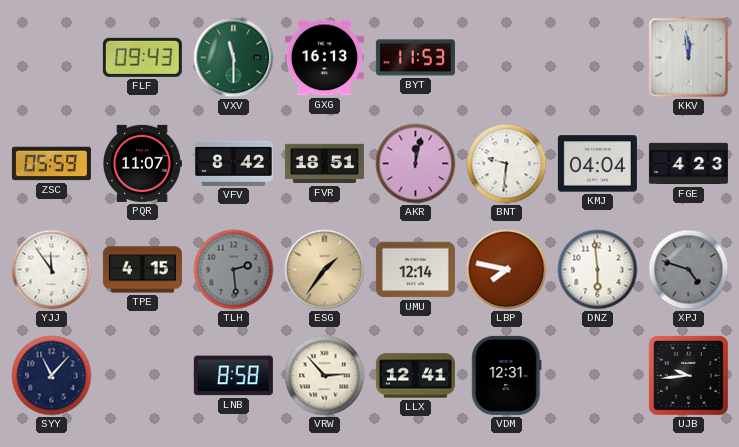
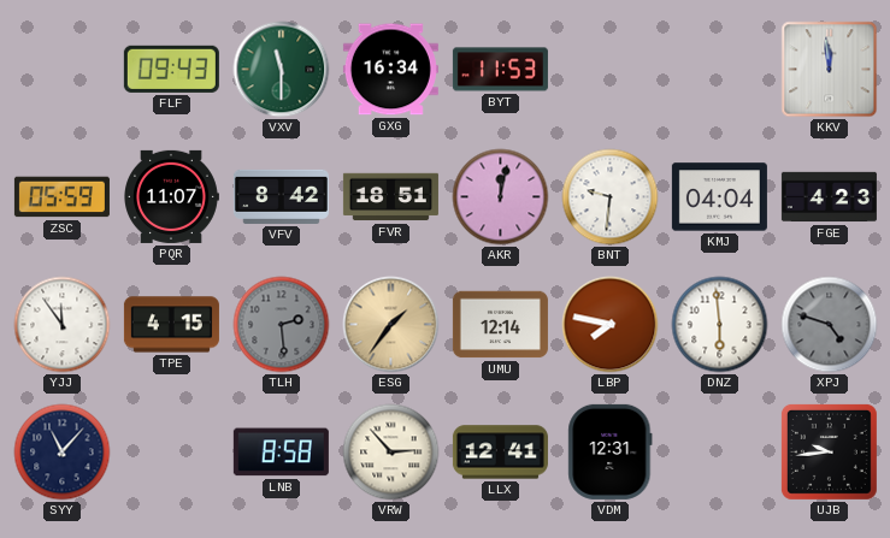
GXG: 16:13 -> 16:34
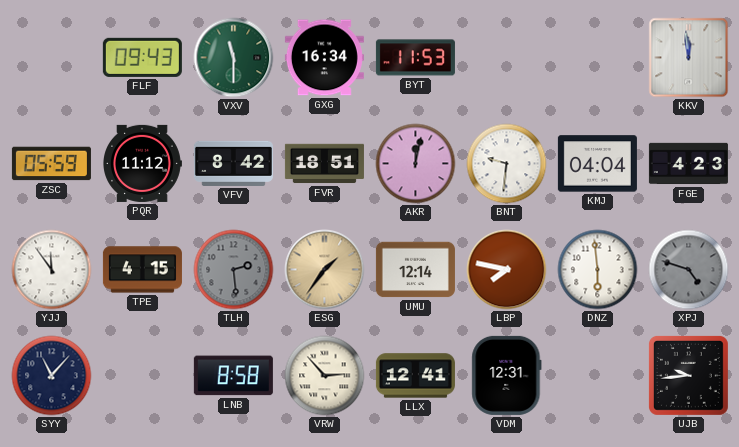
PQR: 11:07 -> 11:12
